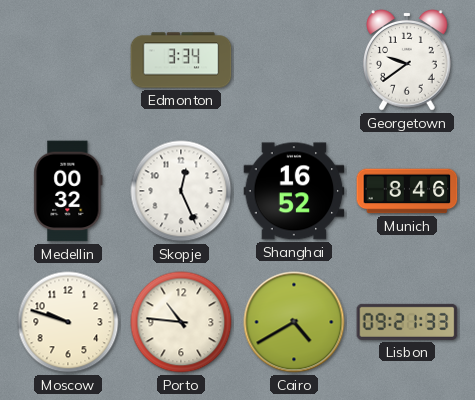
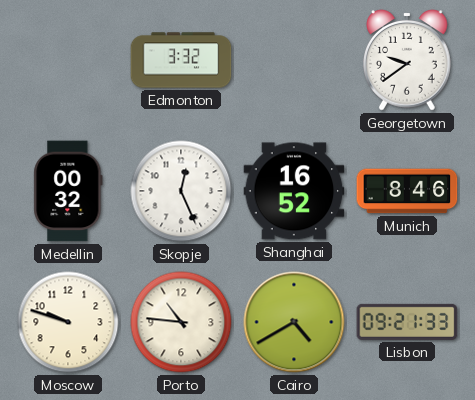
Edmonton: 3:34 -> 3:32
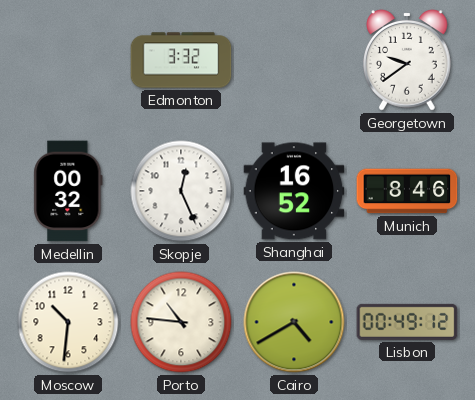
Moscow: 9:48 -> 10:31
Lisbon: 09:21 -> 00:49
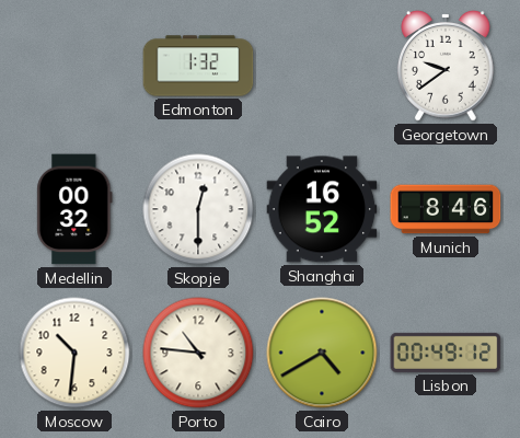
Edmonton: 3:32 -> 1:32
Skopje: 12:26 -> 12:30
